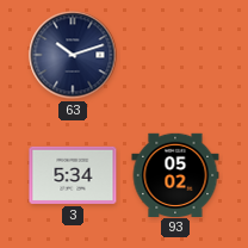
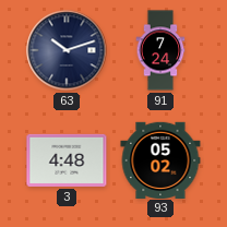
91: none -> 7:24
3: 5:34 -> 4:48
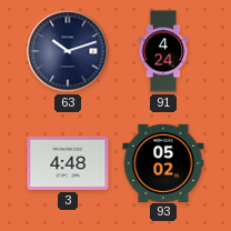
91: 7:24 -> 4:24
